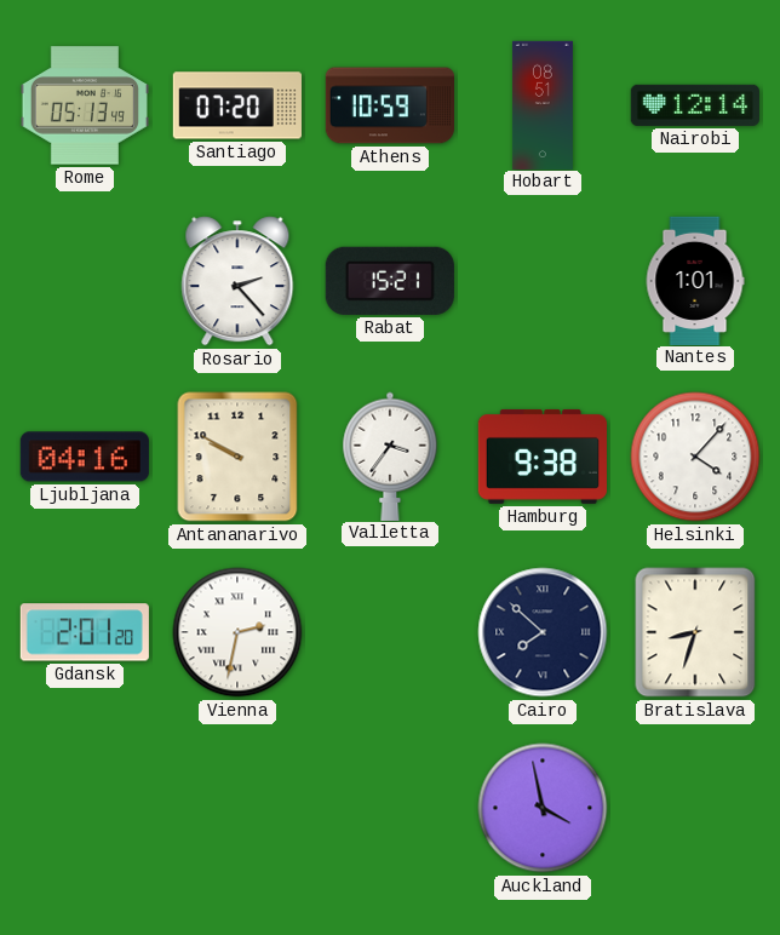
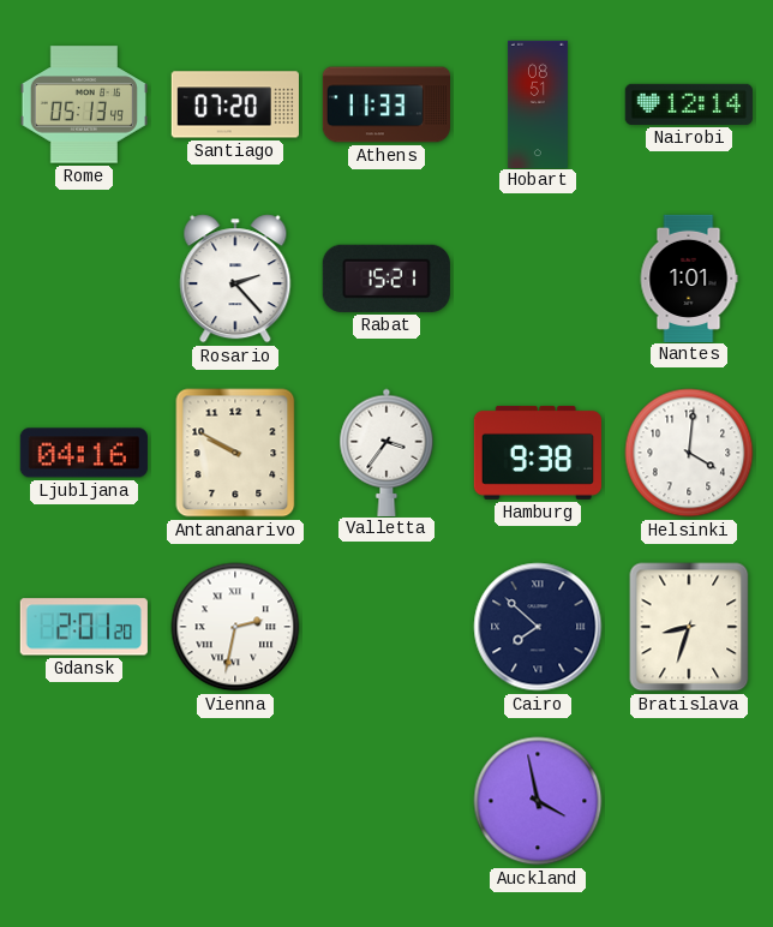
Athens: 10:59 -> 11:33
Helsinki: 4:07 -> 4:01
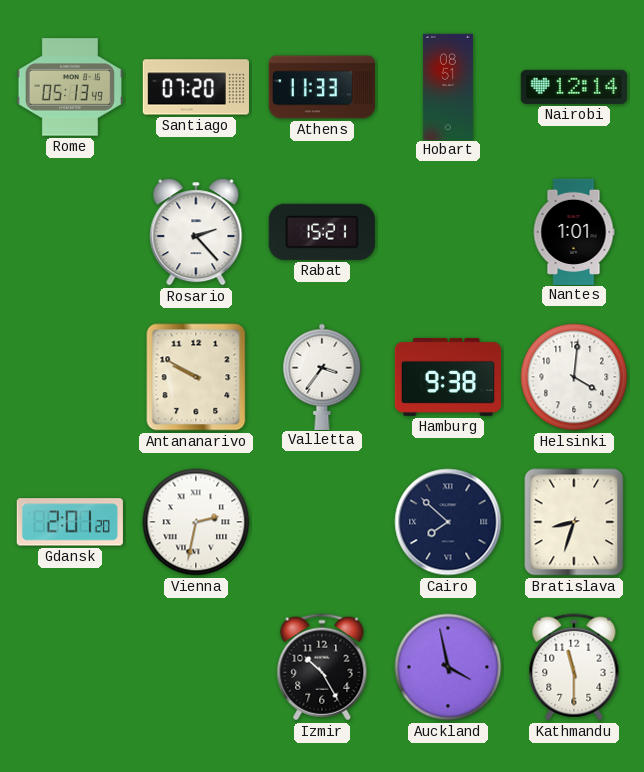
Ljubljana: 04:16 -> none
Izmir: none -> 10:25
Kathmandu: none -> 11:30
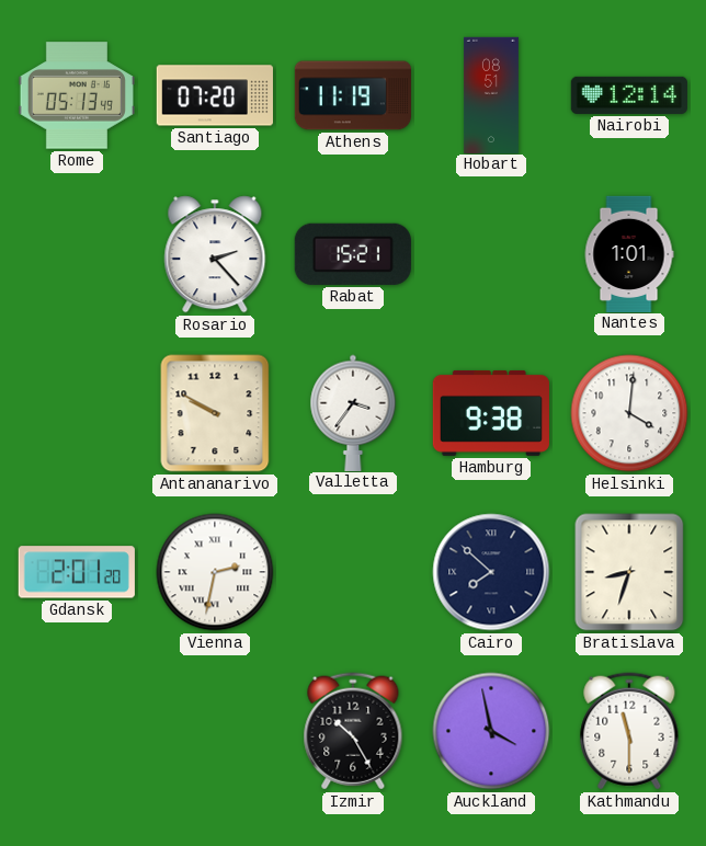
Athens: 11:33 -> 11:19
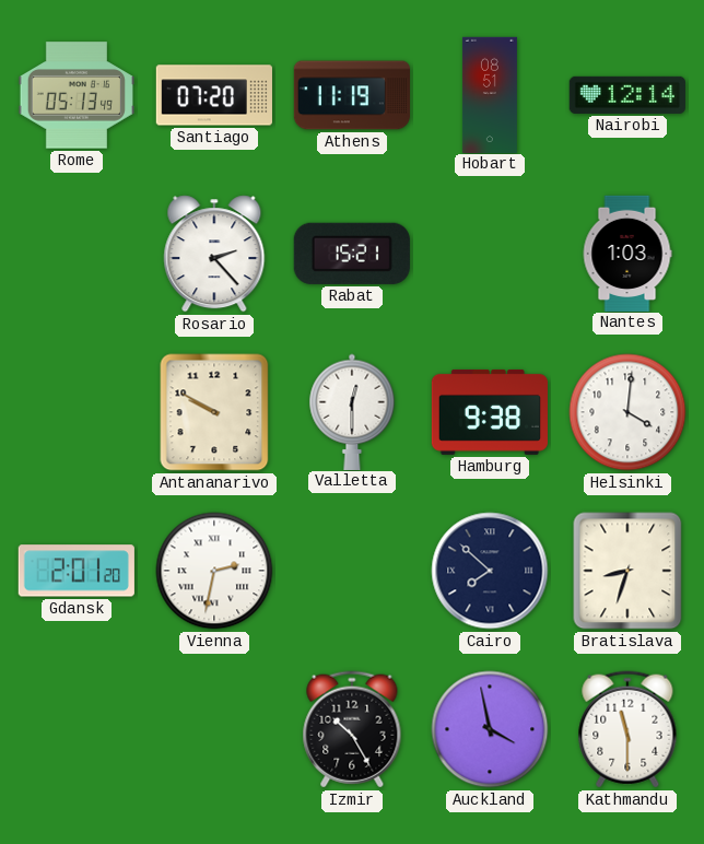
Nantes: 1:01 -> 1:03
Valletta: 3:36 -> 12:30
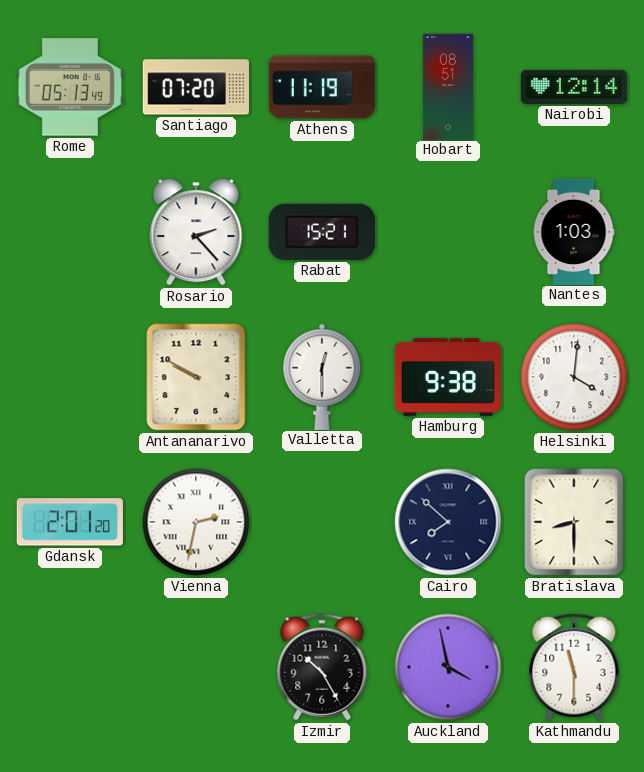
Bratislava: 8:33 -> 8:30
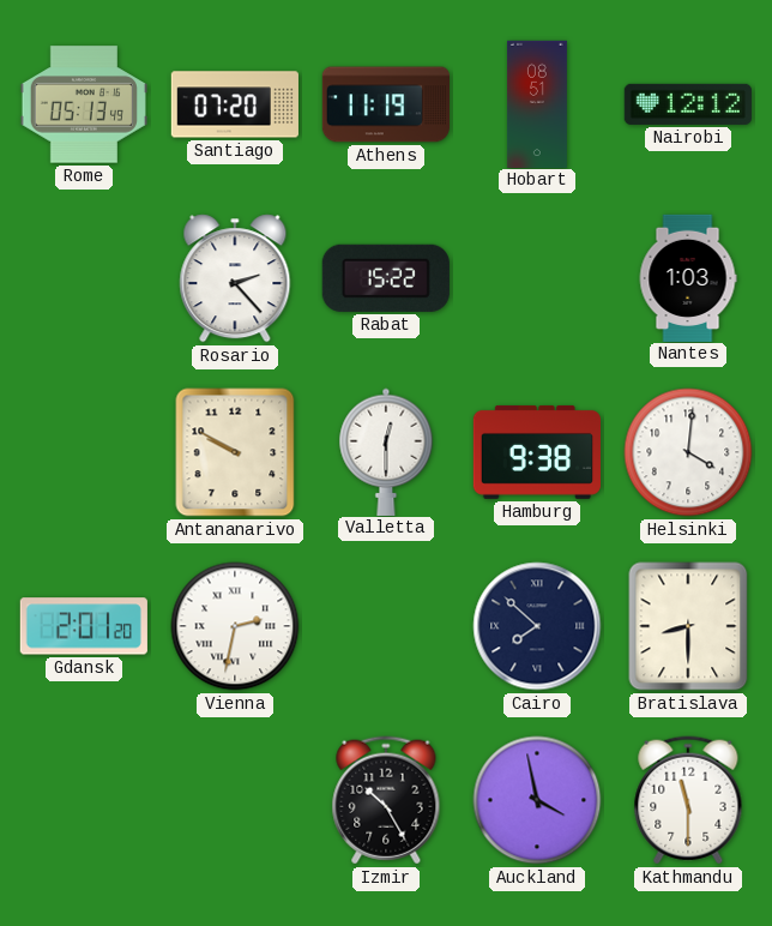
Nairobi: 12:14 -> 12:12
Rabat: 15:21 -> 15:22
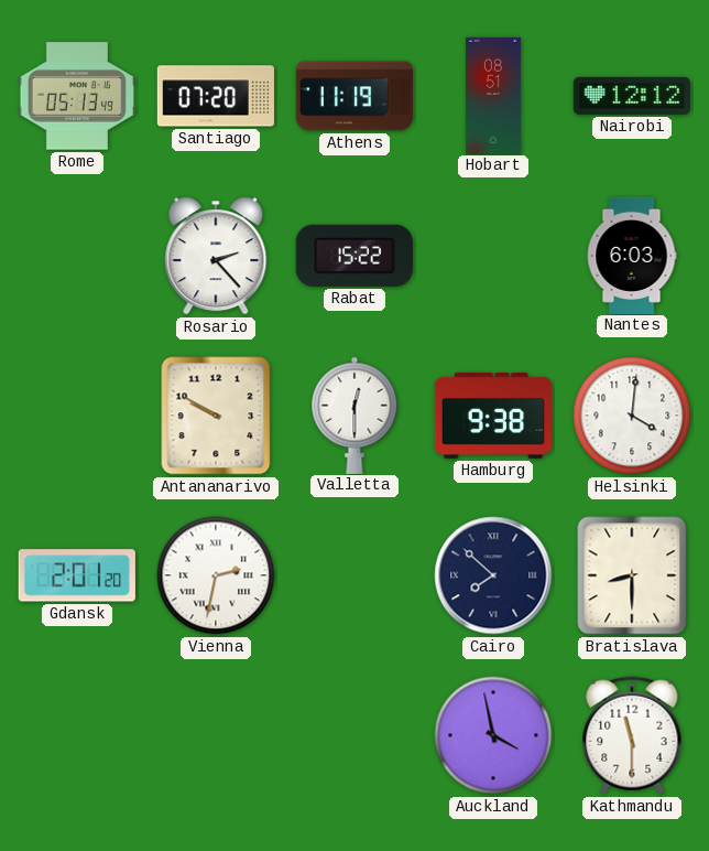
Nantes: 1:03 -> 6:03
Izmir: 10:25 -> none
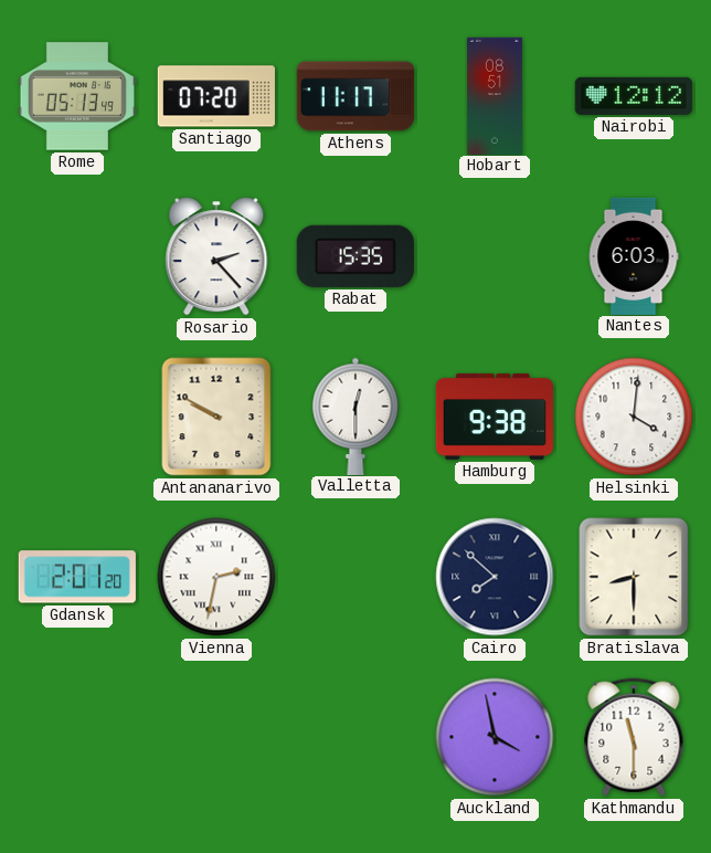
Athens: 11:19 -> 11:17
Rabat: 15:22 -> 15:35
